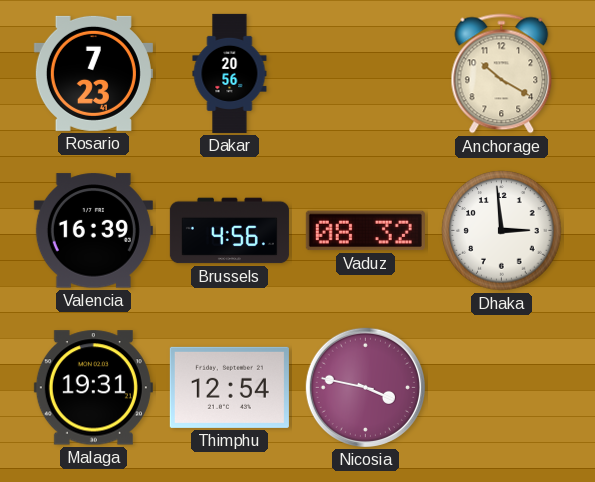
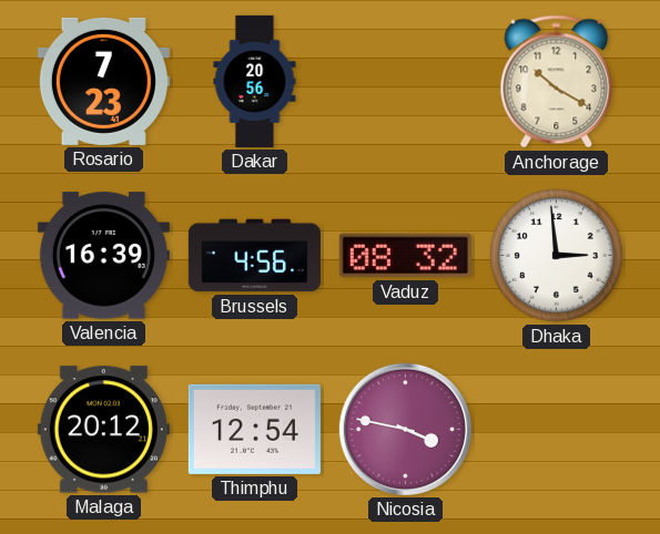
Malaga: 19:31 -> 20:12
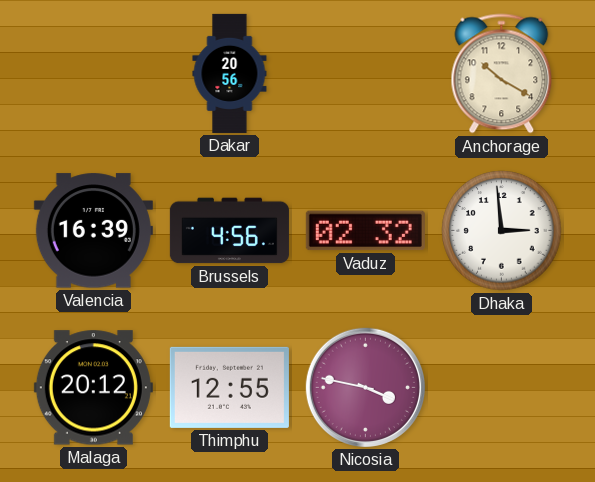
Rosario: 7:23 -> none
Vaduz: 08:32 -> 02:32
Thimphu: 12:54 -> 12:55
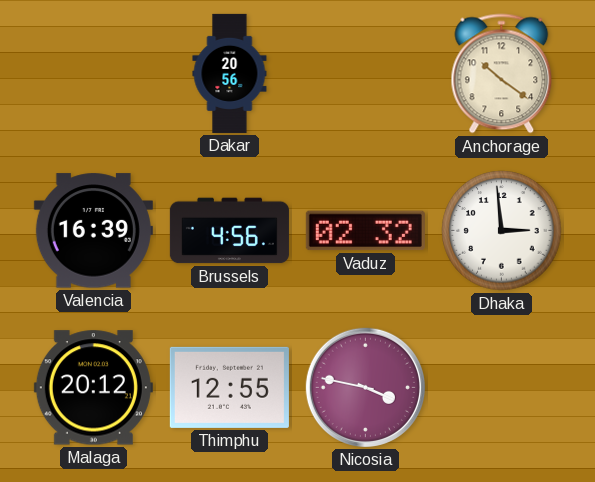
Anchorage: 10:20 -> 10:21
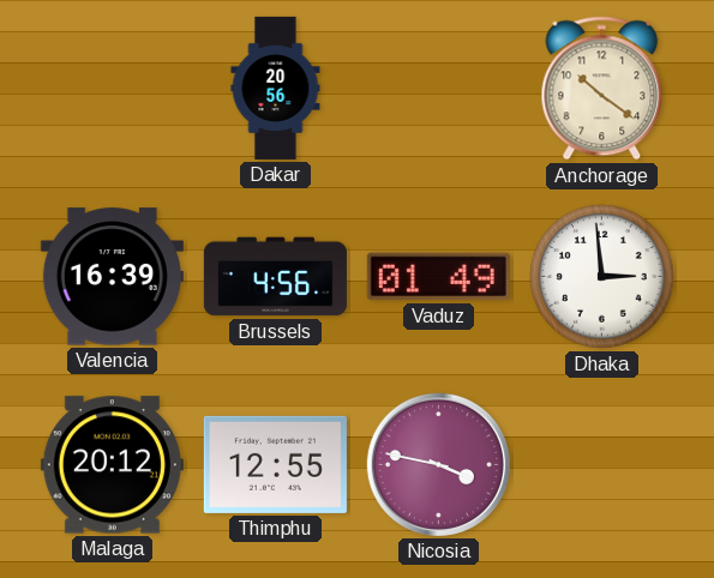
Vaduz: 02:32 -> 01:49
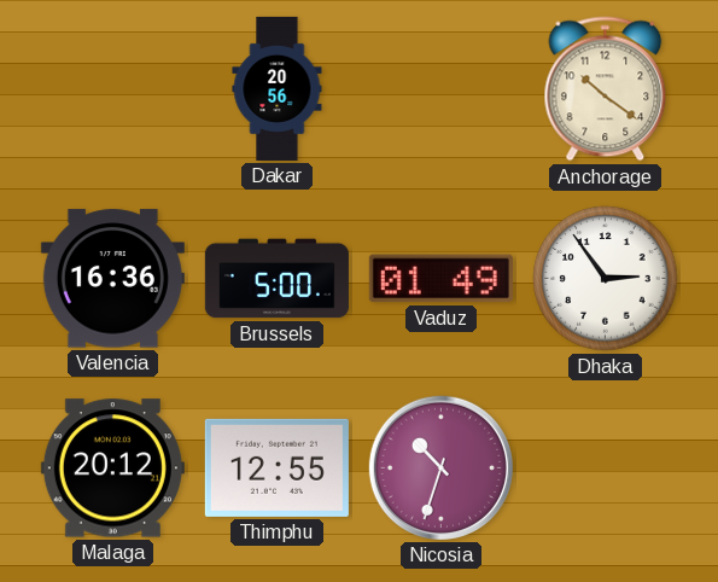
Valencia: 16:39 -> 16:36
Brussels: 4:56 -> 5:00
Dhaka: 2:59 -> 2:54
Nicosia: 3:47 -> 10:33
